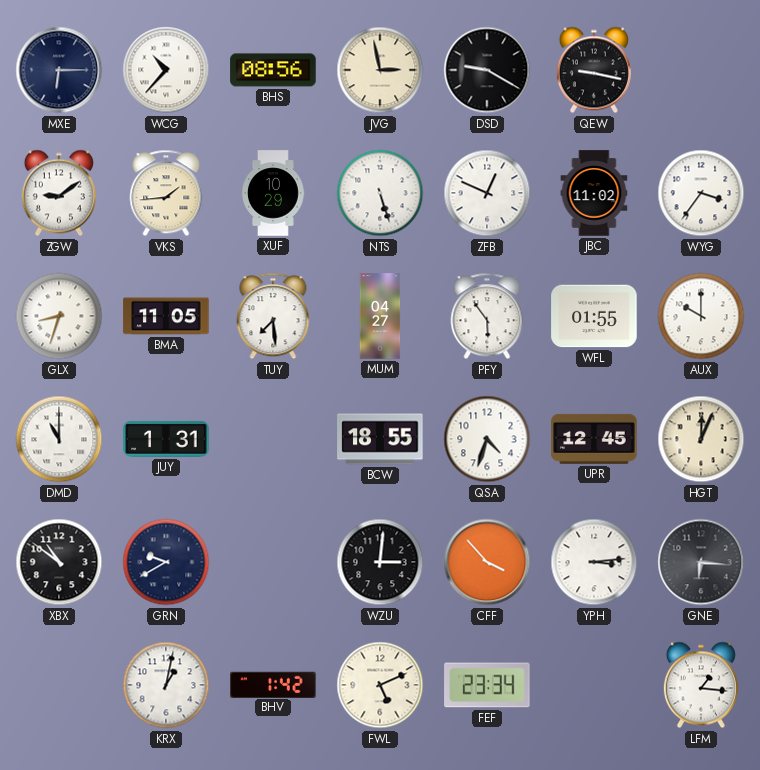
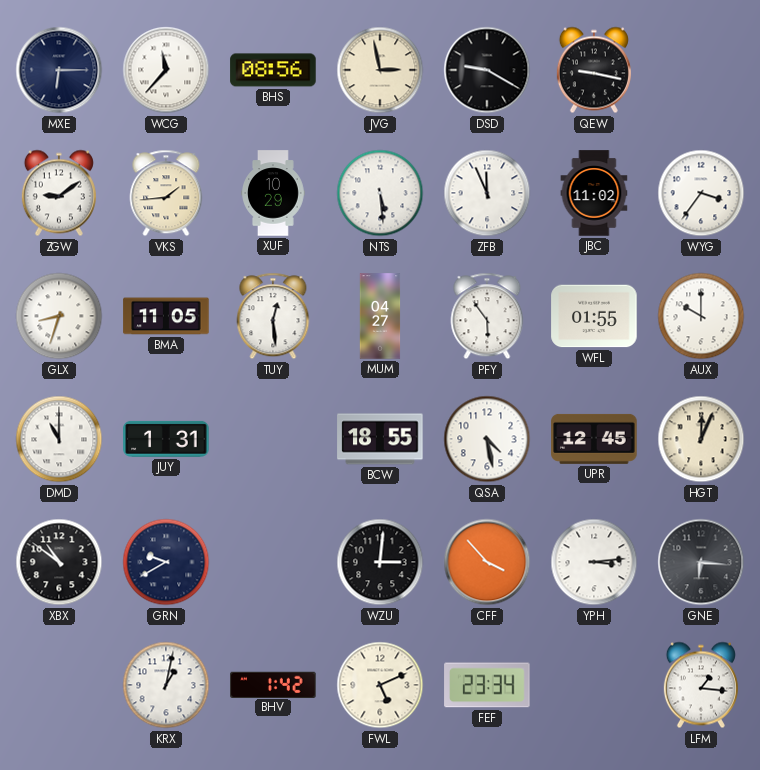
WCG: 10:37 -> 11:37
NTS: 5:27 -> 5:29
ZFB: 12:49 -> 11:56
TUY: 7:29 -> 12:29
QSA: 4:33 -> 4:28
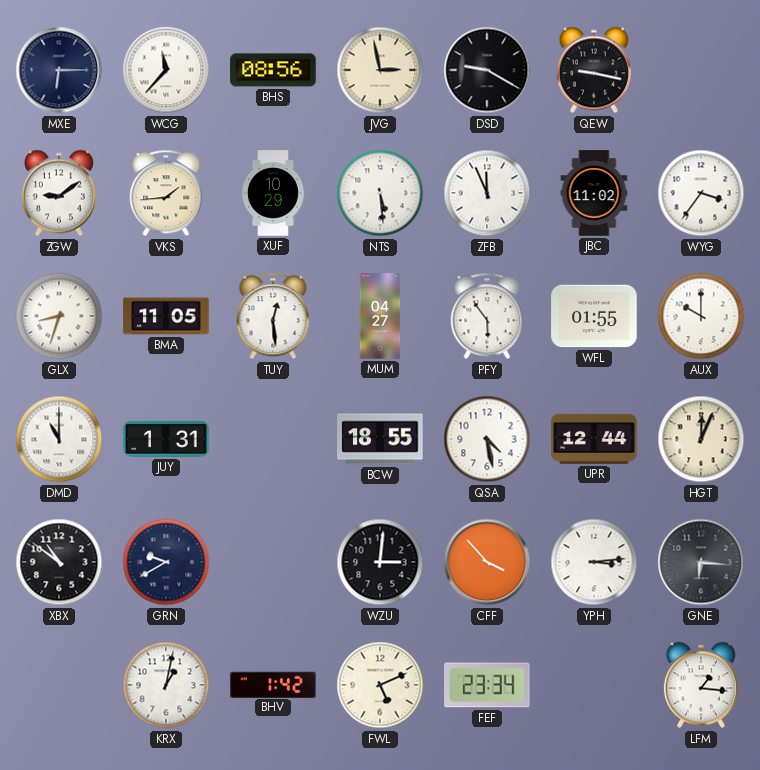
UPR: 12:45 -> 12:44
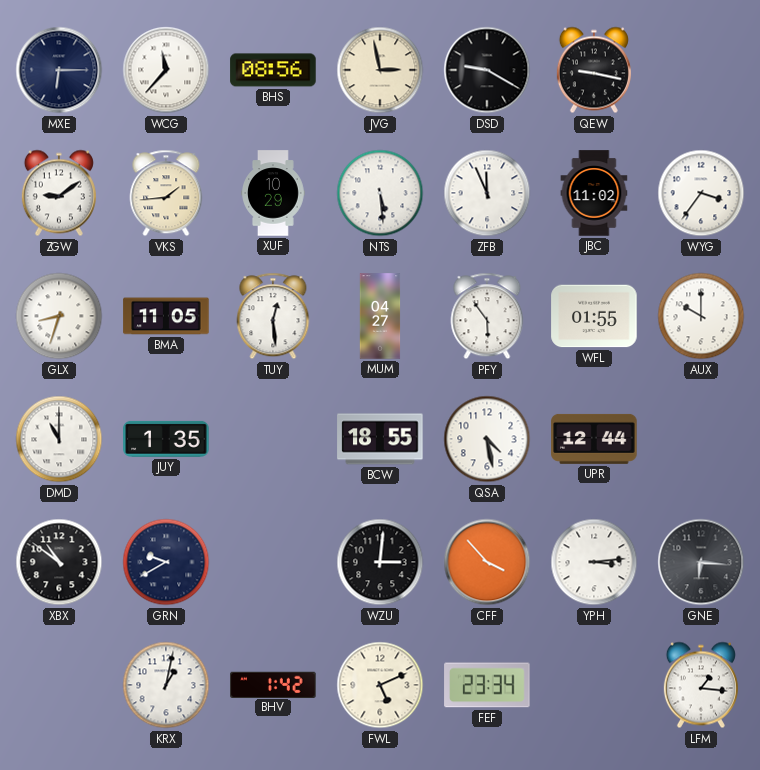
JUY: 1:31 -> 1:35
HGT: 12:04 -> none
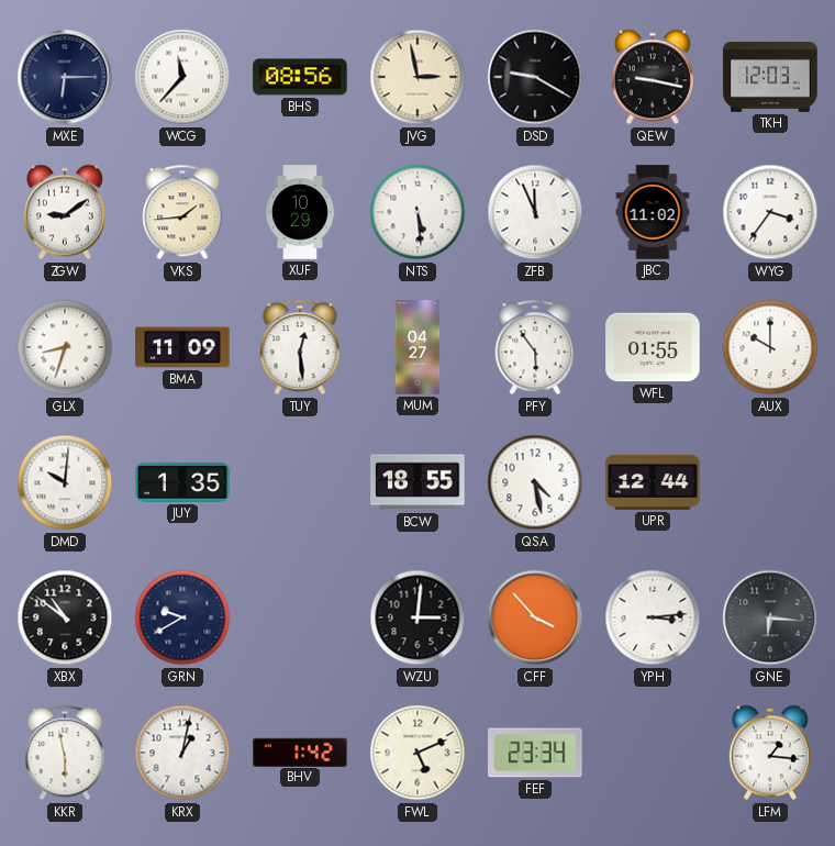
TKH: none -> 12:03
BMA: 11:05 -> 11:09
DMD: 11:00 -> 10:01
KKR: none -> 5:58
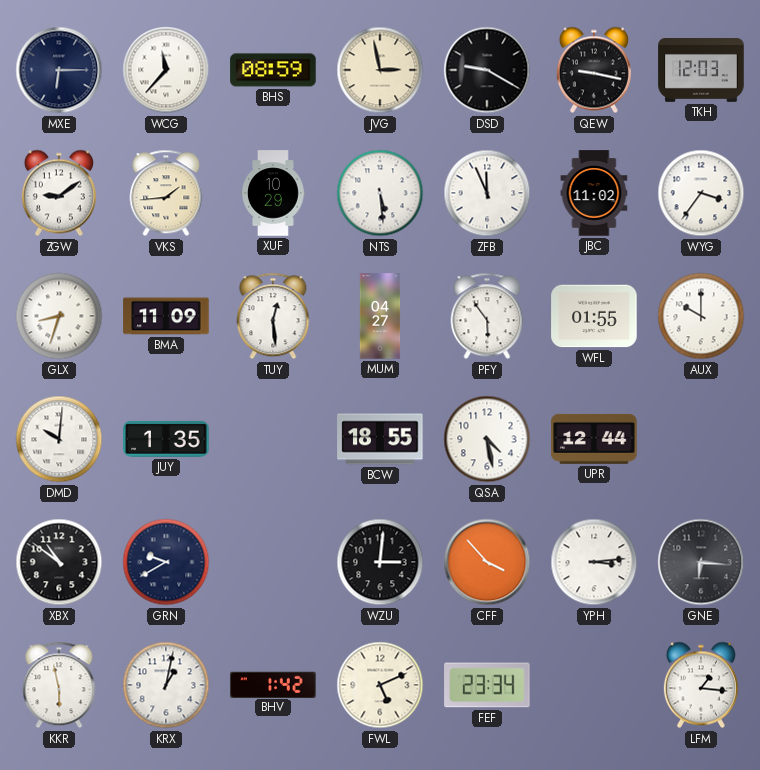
BHS: 08:56 -> 08:59
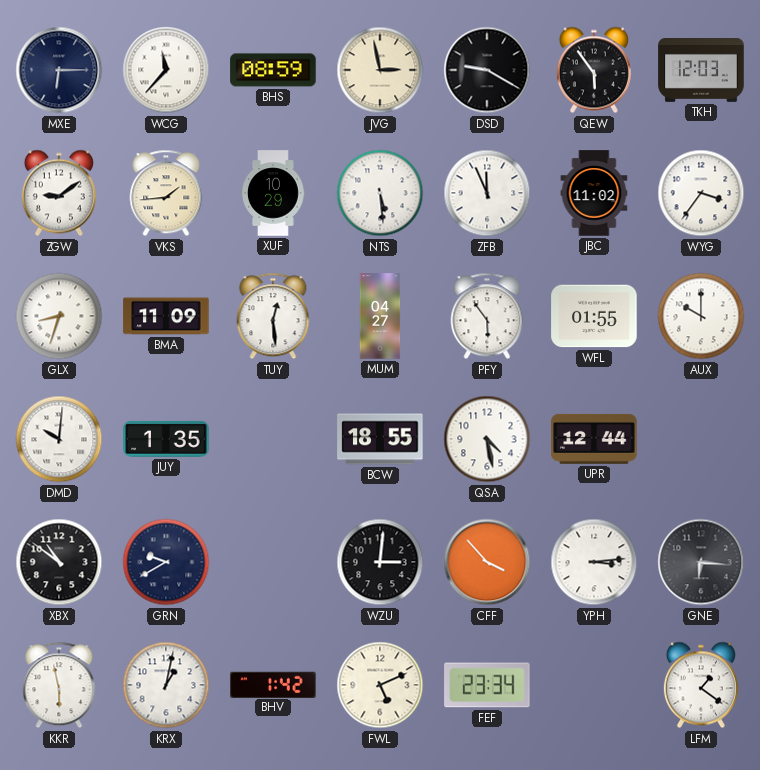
QEW: 9:17 -> 5:54
LFM: 1:16 -> 1:21
